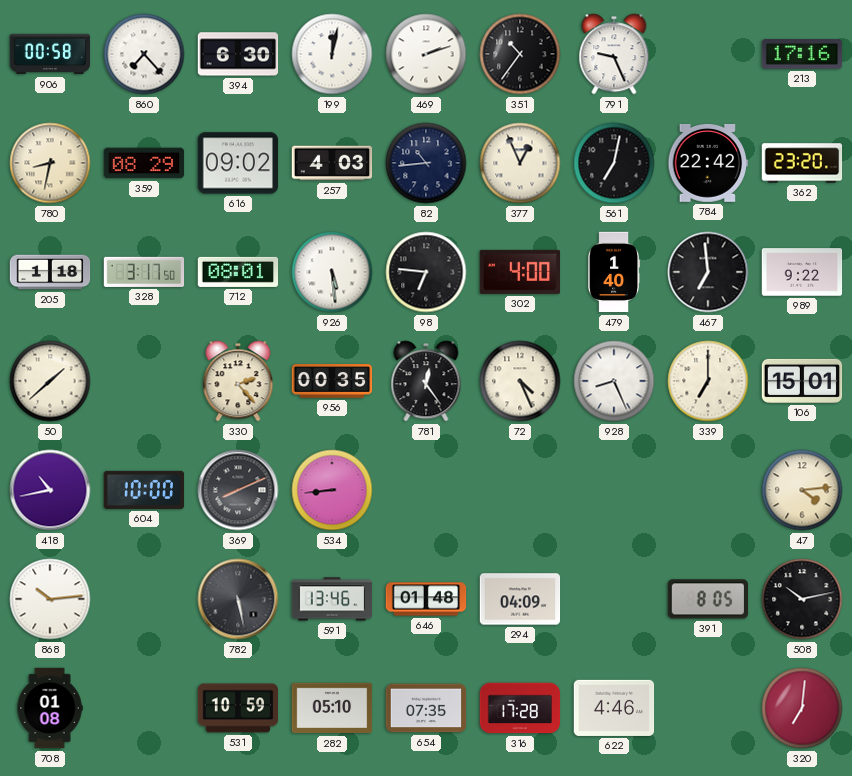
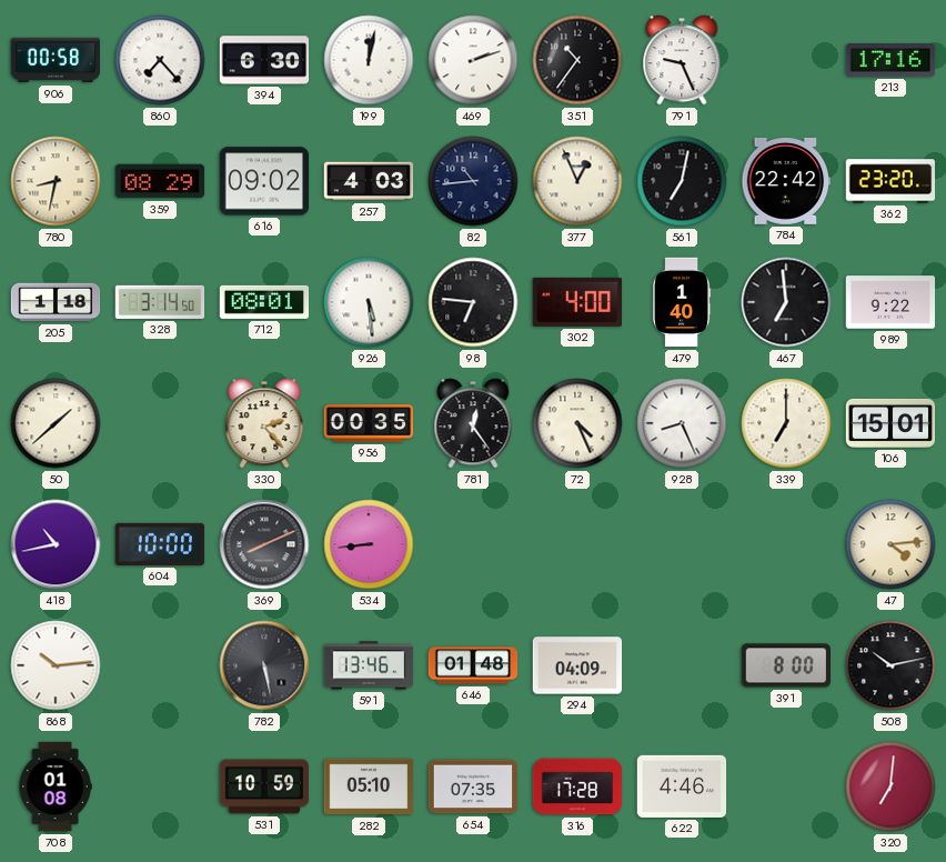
328: 3:17 -> 3:14
391: 8:05 -> 8:00
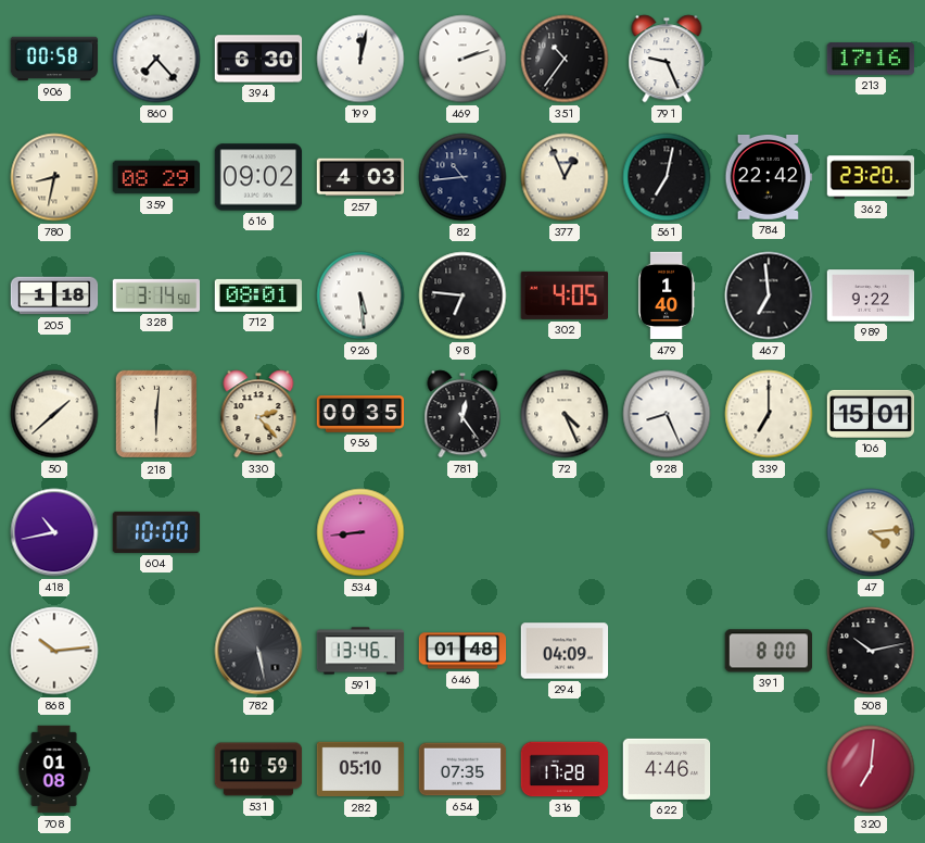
302: 4:00 -> 4:05
218: none -> 6:01
369: 8:11 -> none
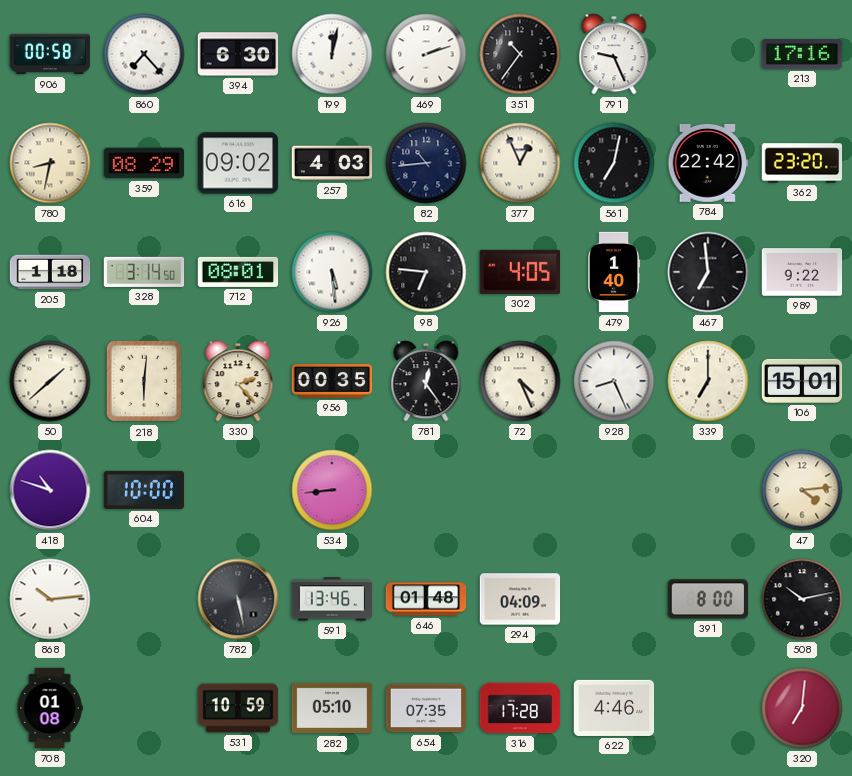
418: 10:43 -> 10:48
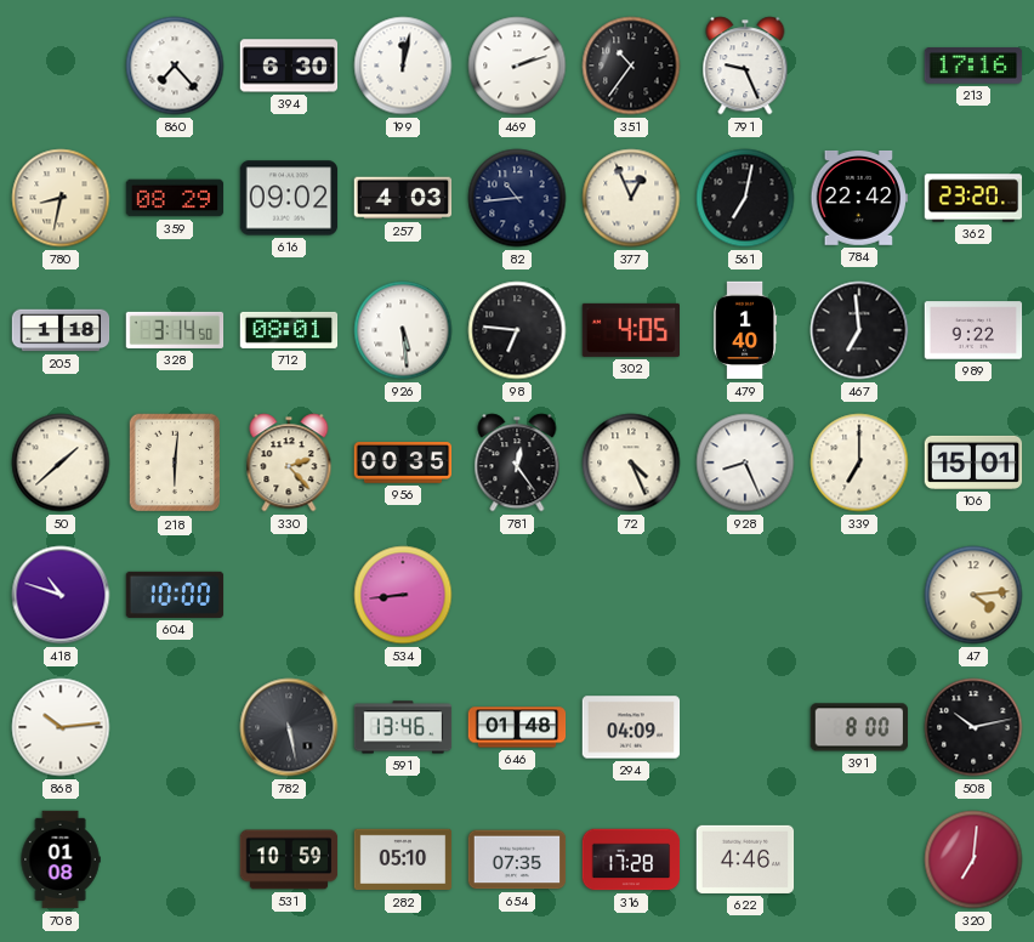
906: 00:58 -> none
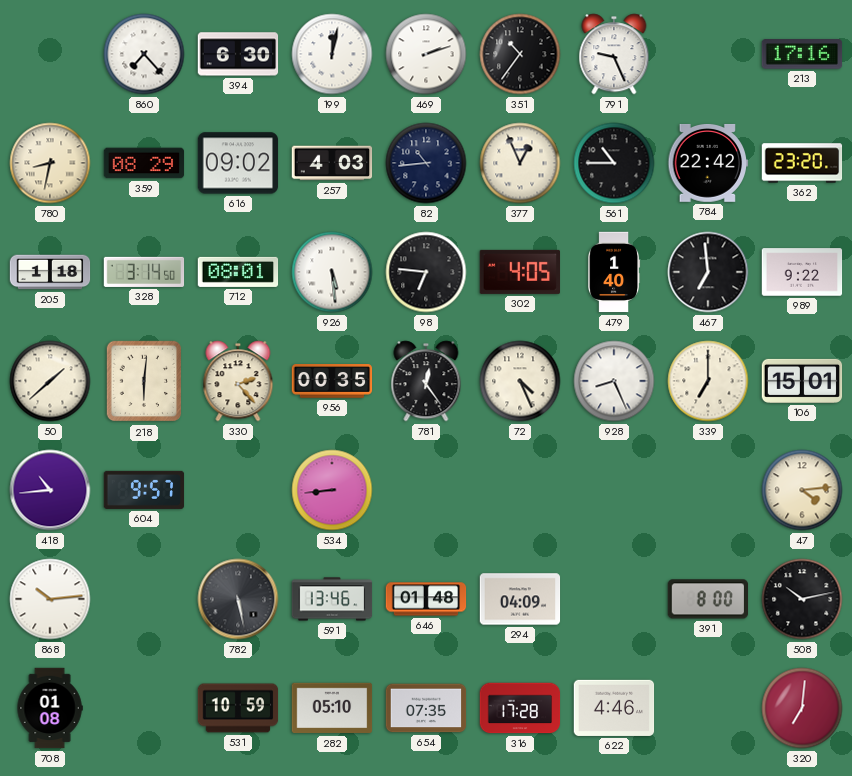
561: 7:02 -> 10:45
418: 10:48 -> 10:44
604: 10:00 -> 9:57
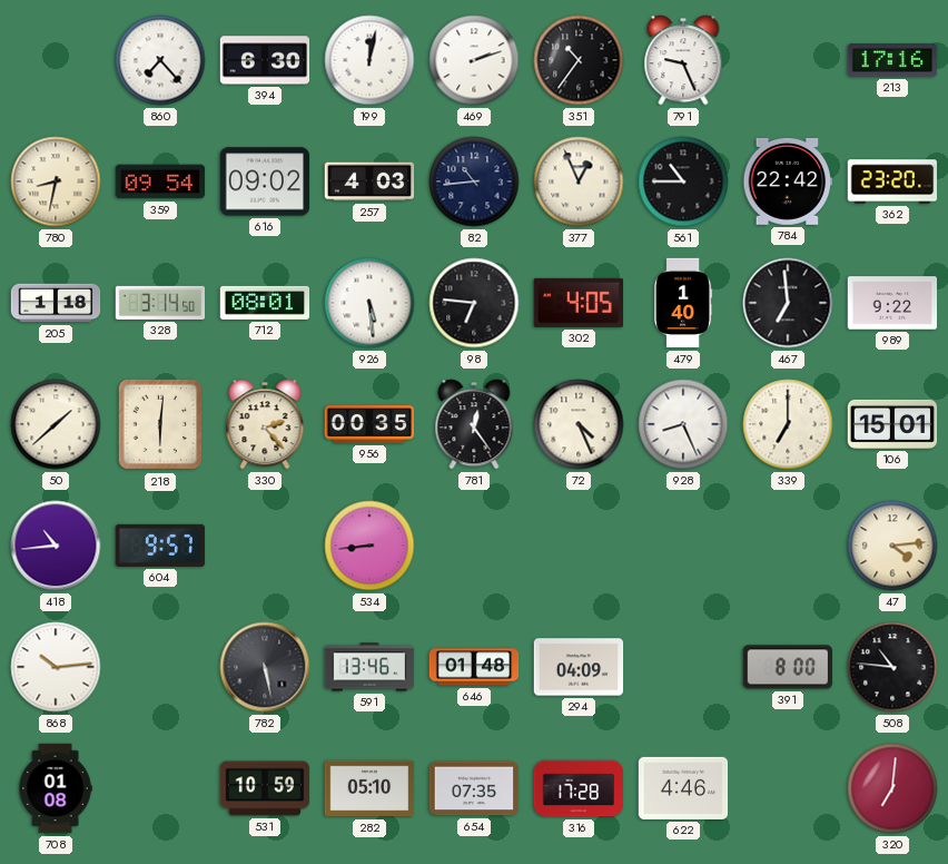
359: 08:29 -> 09:54
508: 10:13 -> 10:46
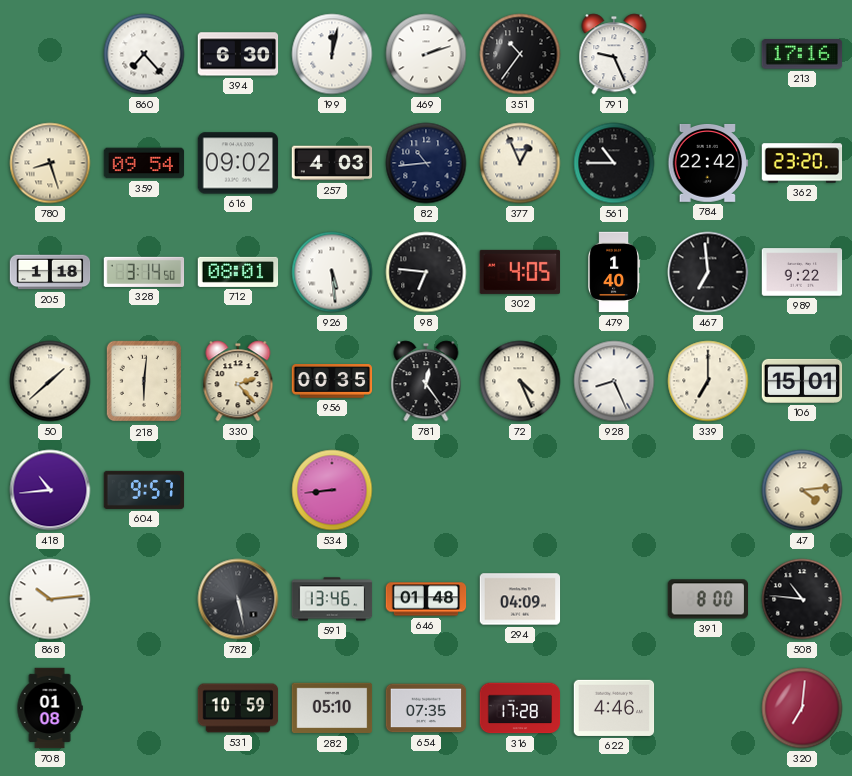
780: 8:32 -> 8:27
